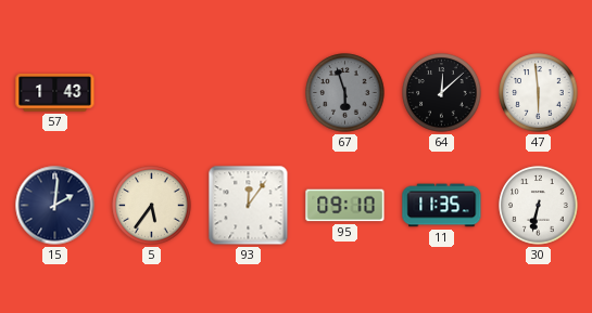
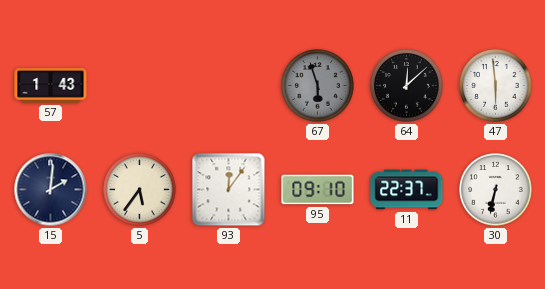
11: 11:35 -> 22:37
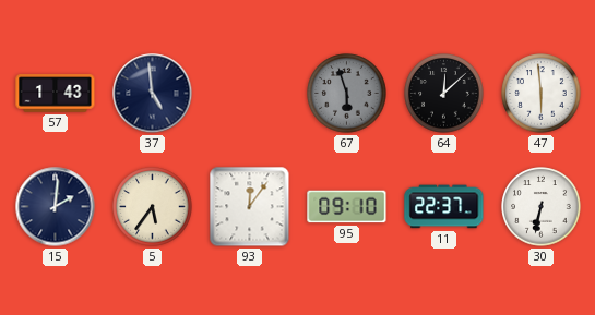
37: none -> 4:59
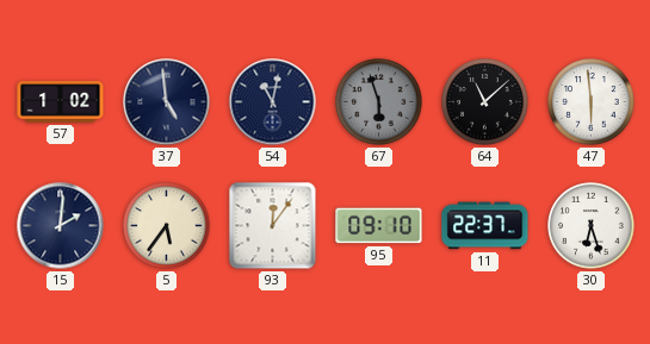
57: 1:43 -> 1:02
54: none -> 11:02
64: 12:08 -> 11:08
30: 6:32 -> 6:27
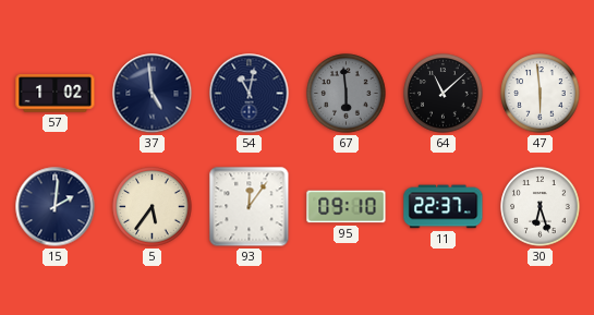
67: 5:57 -> 5:59
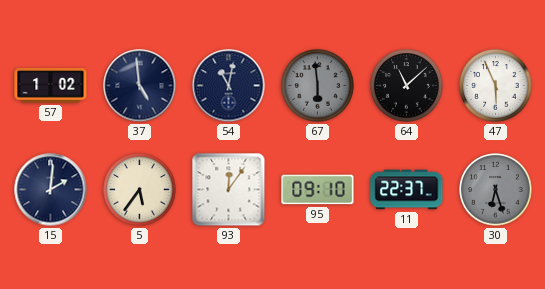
47: 5:59 -> 5:56
30 dial: white -> grey
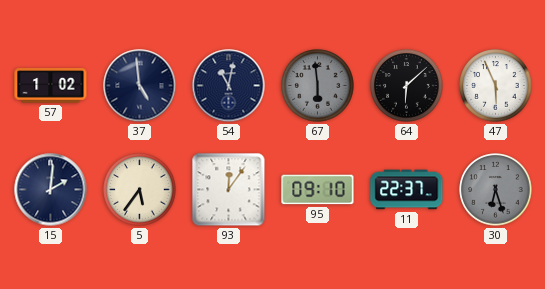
64: 11:08 -> 6:08
